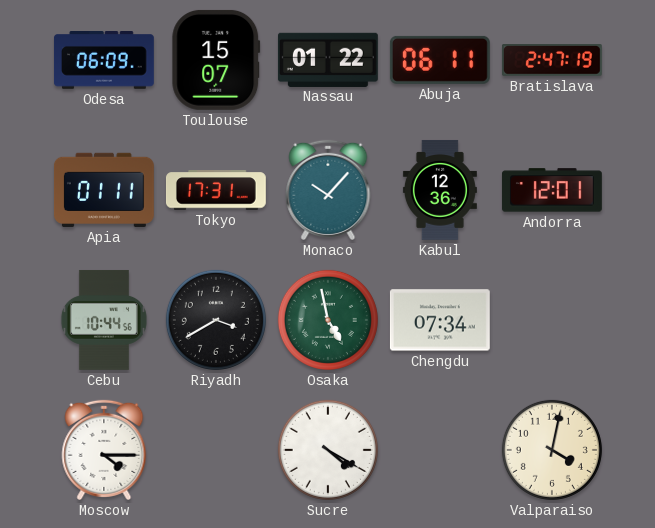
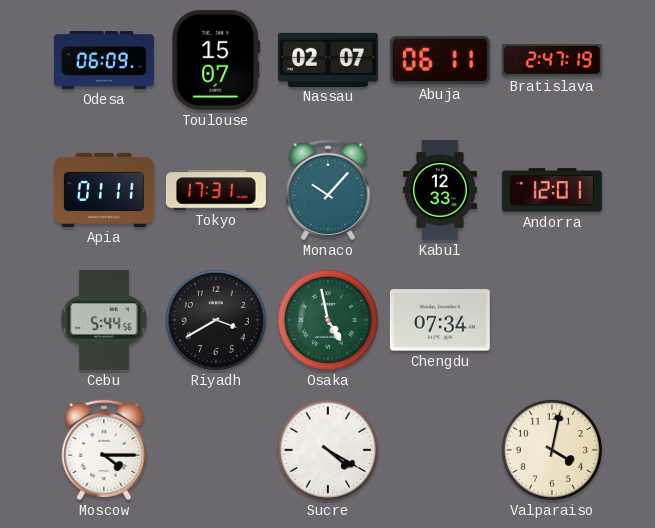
Nassau: 01:22 -> 02:07
Kabul: 12:36 -> 12:33
Cebu: 10:44 -> 5:44
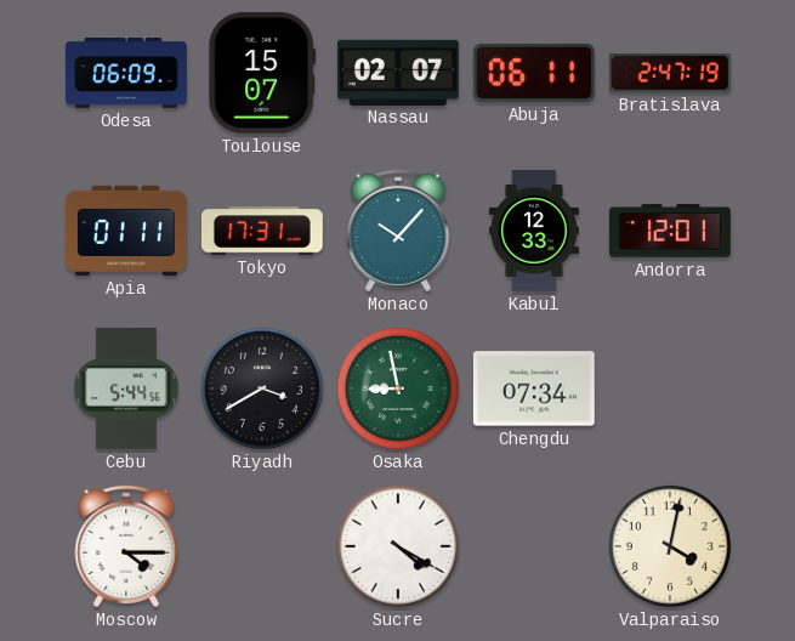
Osaka: 4:58 -> 8:58
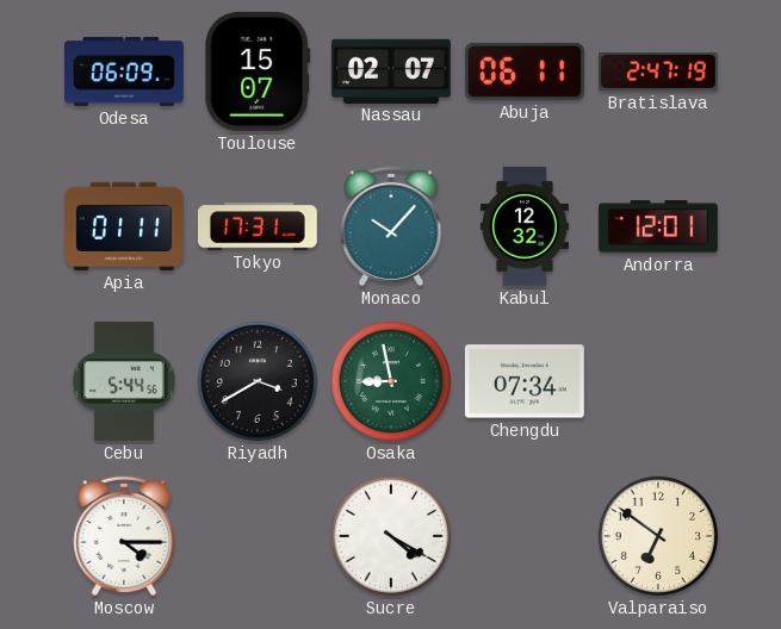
Kabul: 12:33 -> 12:32
Valparaiso: 4:02 -> 6:51
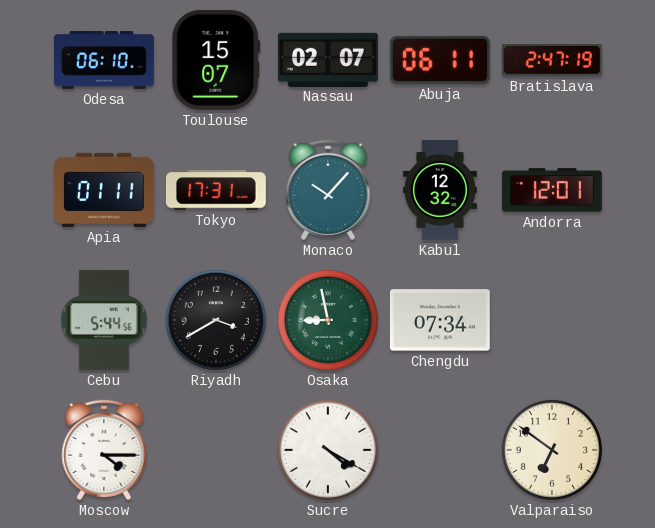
Odesa: 06:09 -> 06:10
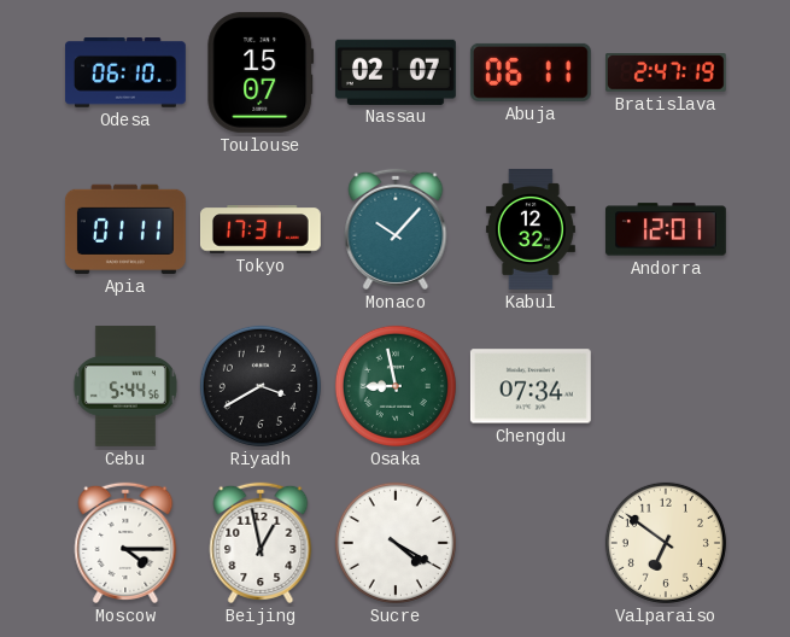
Beijing: none -> 12:58
